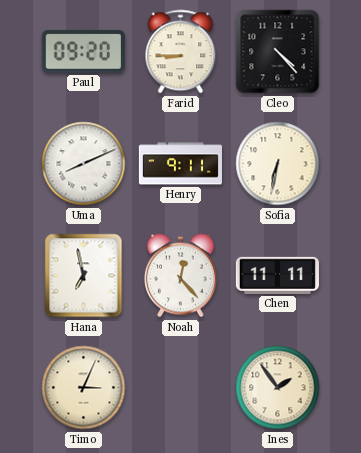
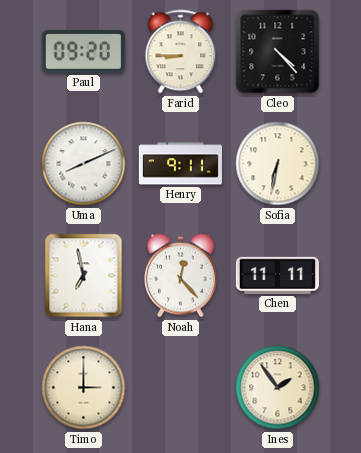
Timo: 3:04 -> 3:00
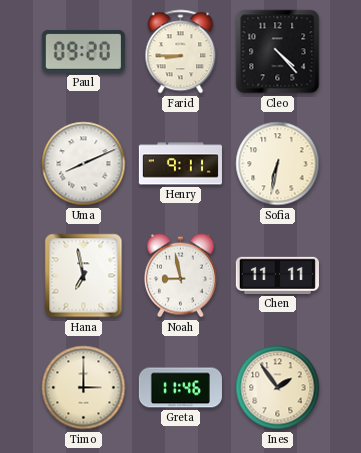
Noah: 12:23 -> 8:58
Greta: none -> 11:46
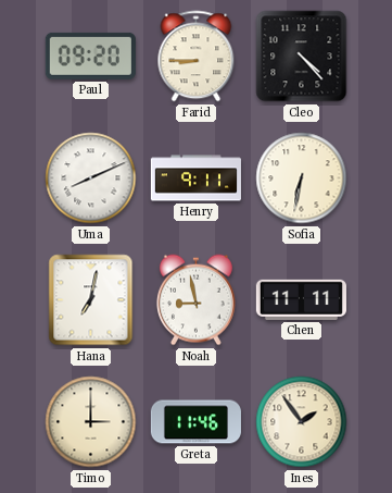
Hana: 6:58 -> 7:02
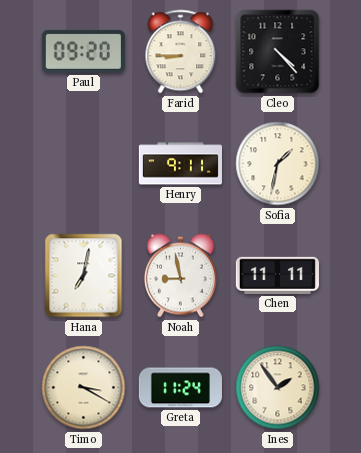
Uma: 8:11 -> none
Sofia: 6:32 -> 1:32
Timo: 3:00 -> 3:20
Greta: 11:46 -> 11:24
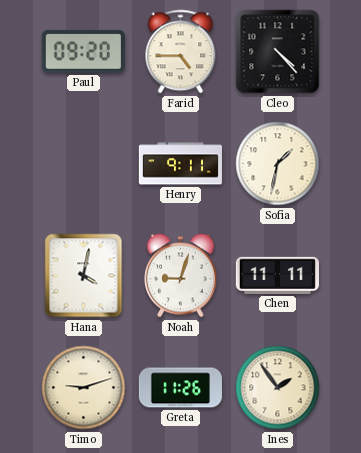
Farid: 8:45 -> 4:45
Hana: 7:02 -> 4:02
Noah: 8:58 -> 9:03
Timo: 3:20 -> 9:12
Greta: 11:24 -> 11:26
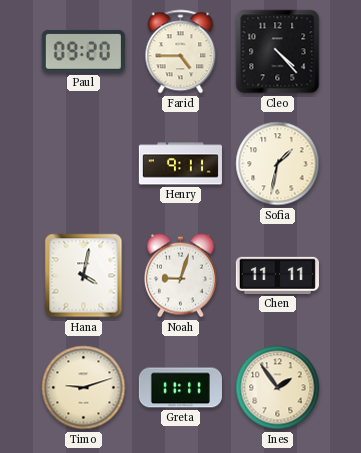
Greta: 11:26 -> 11:11
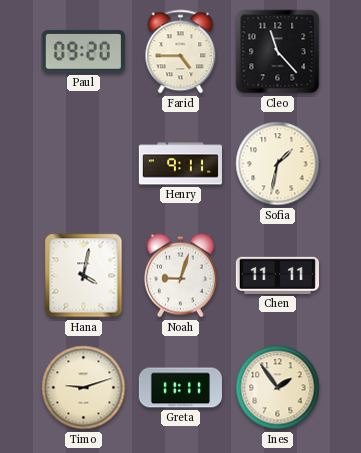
Cleo: 4:23 -> 11:23
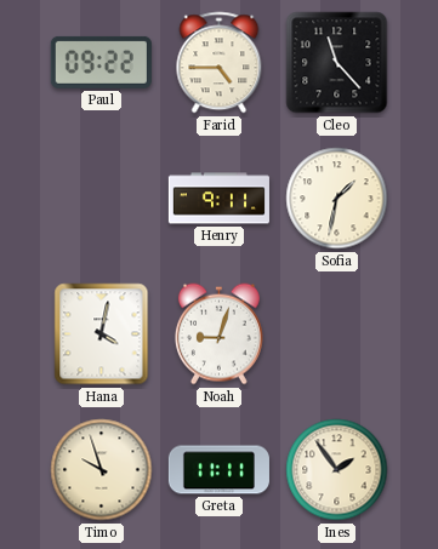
Paul: 09:20 -> 09:22
Chen: 11:11 -> none
Timo: 9:12 -> 9:57
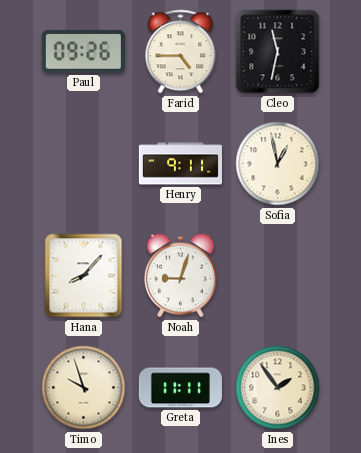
Paul: 09:22 -> 09:26
Cleo: 11:23 -> 11:32
Sofia: 1:32 -> 12:58
Hana: 4:02 -> 8:07
